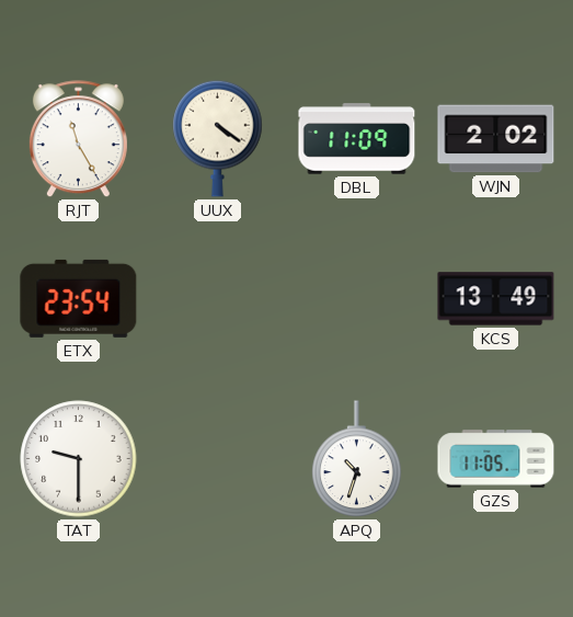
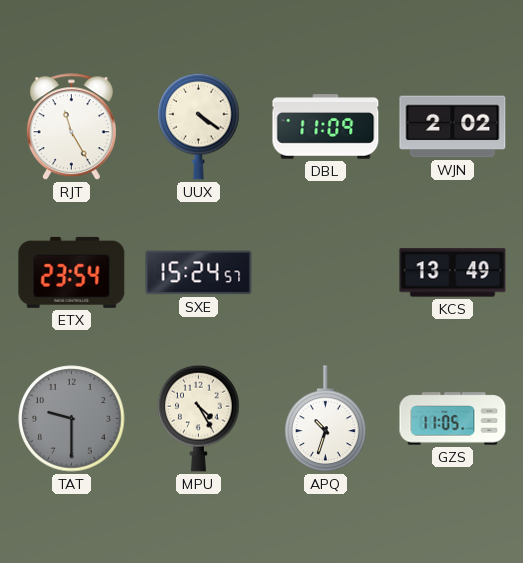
SXE: none -> 15:24
TAT dial: white -> grey
MPU: none -> 4:25
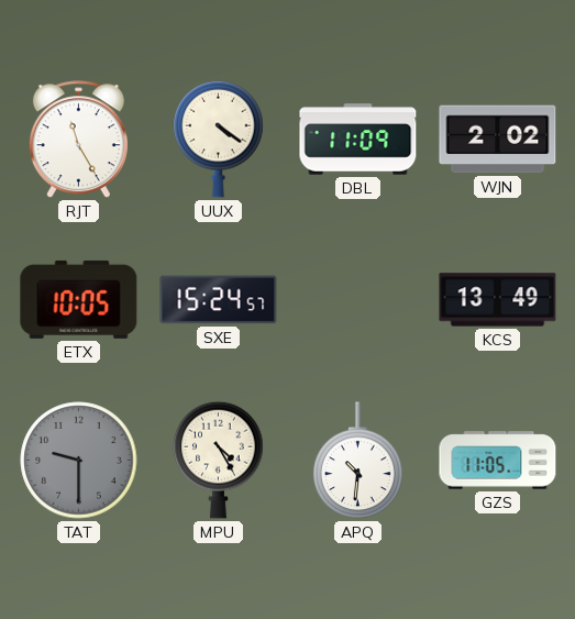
ETX: 23:54 -> 10:05
APQ: 10:33 -> 10:31
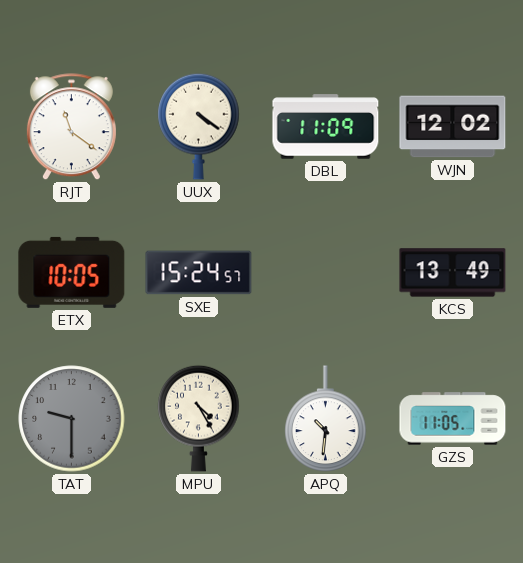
RJT: 11:25 -> 11:21
WJN: 2:02 -> 12:02
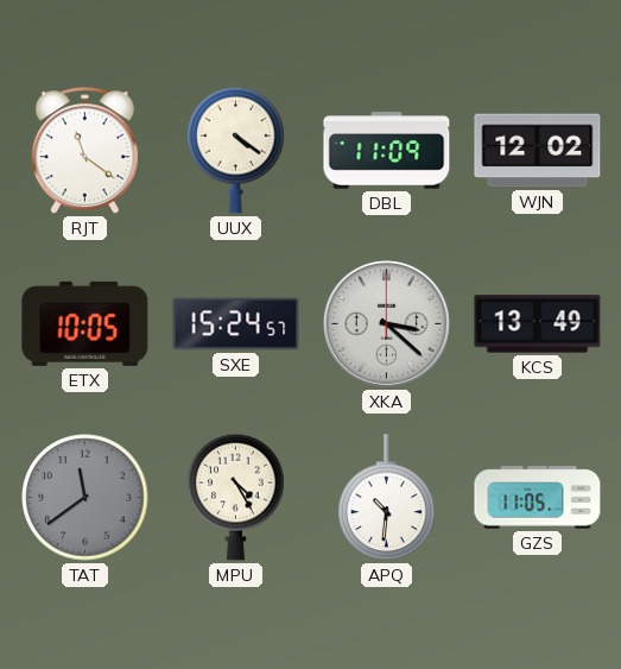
XKA: none -> 3:22
TAT: 9:30 -> 11:39
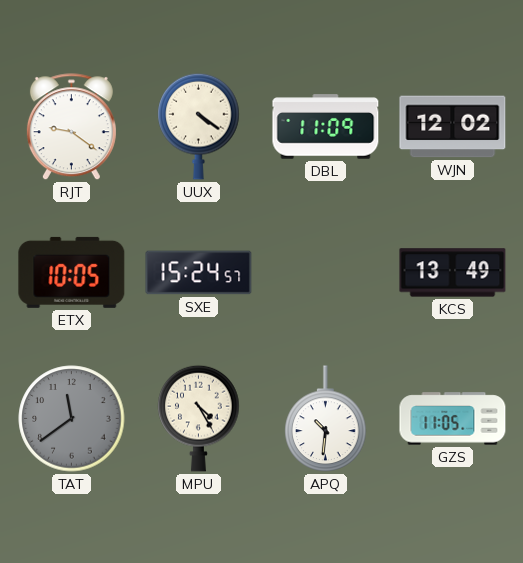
RJT: 11:21 -> 9:21
XKA: 3:22 -> none
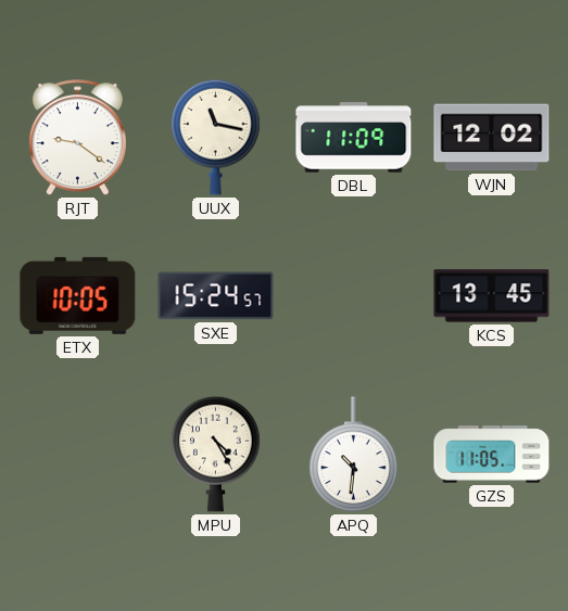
UUX: 4:21 -> 11:17
KCS: 13:49 -> 13:45
TAT: 11:39 -> none
